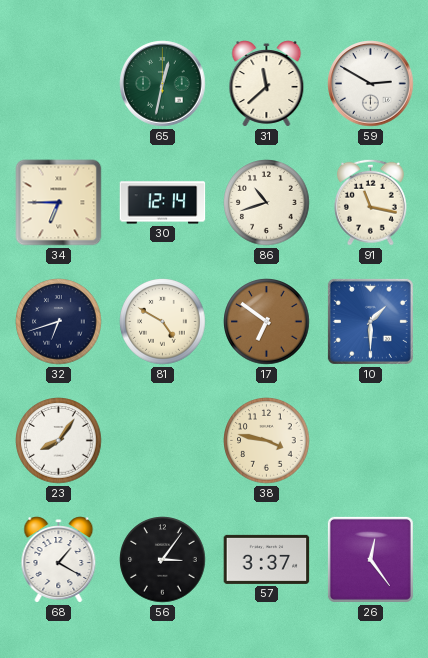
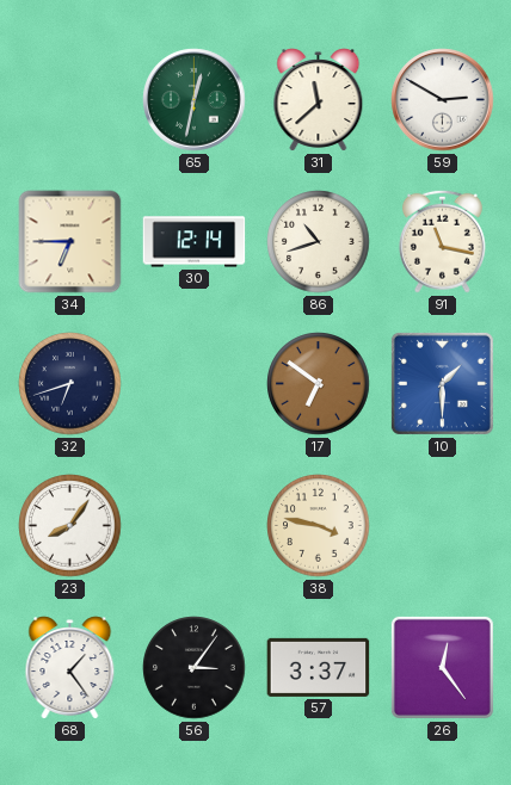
81: 4:50 -> none
68: 1:20 -> 1:24
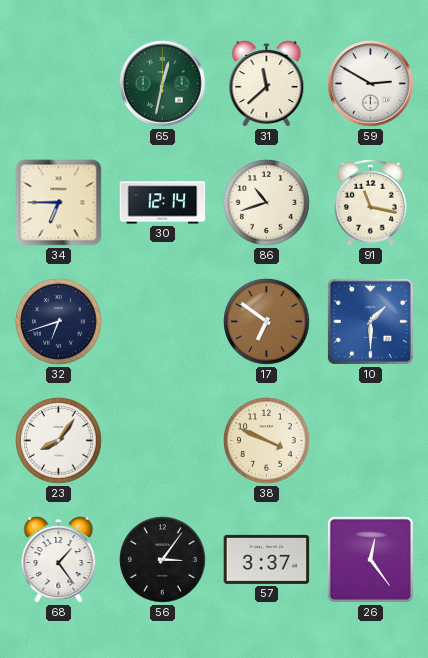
38: 3:47 -> 3:49
